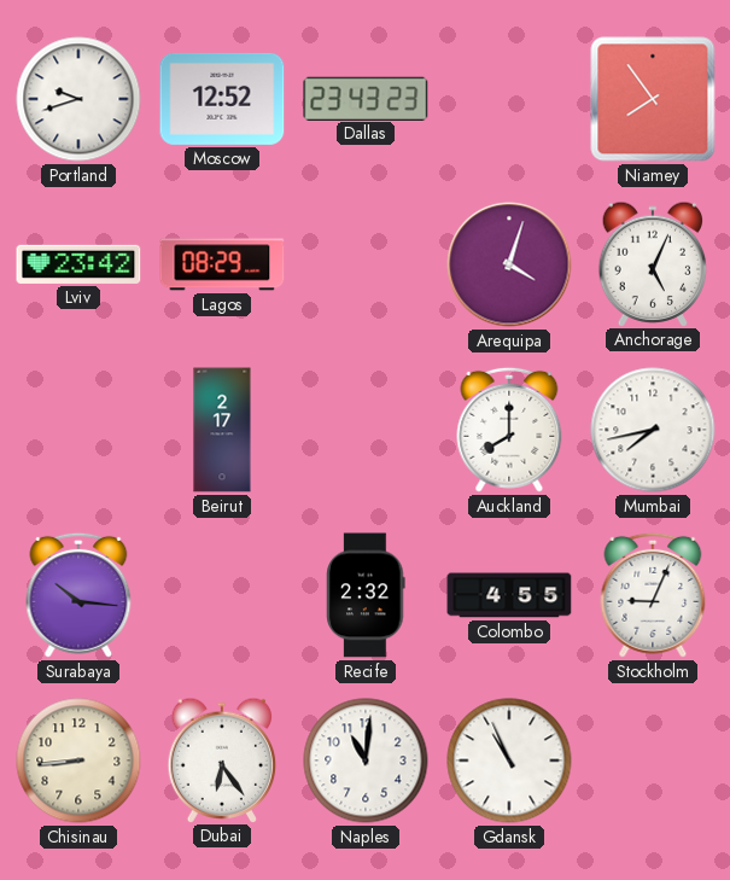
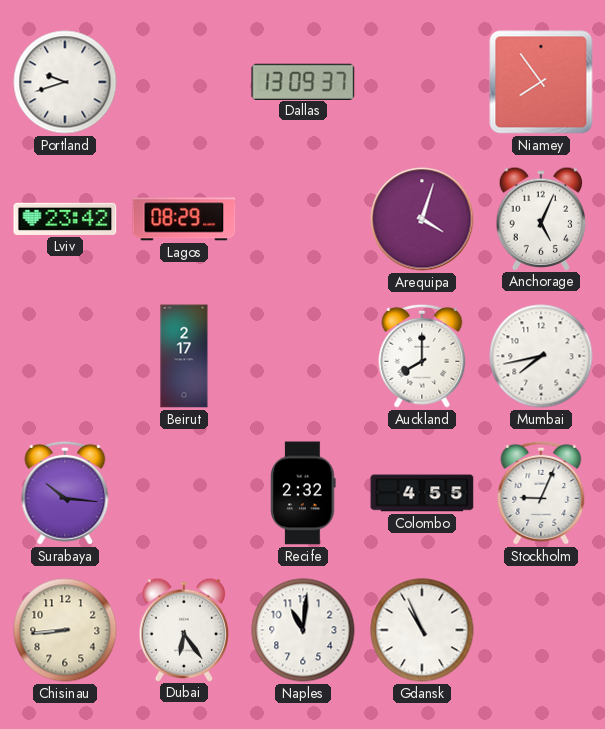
Moscow: 12:52 -> none
Dallas: 23:43 -> 13:09
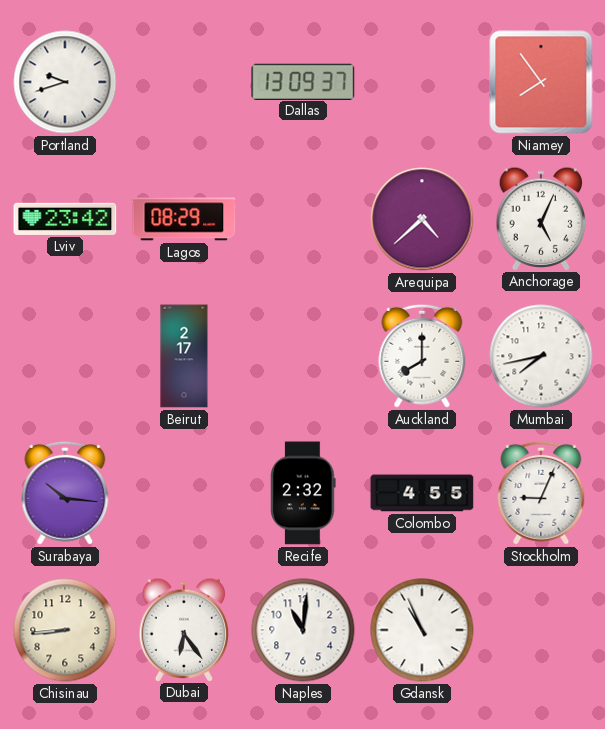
Arequipa: 4:03 -> 4:38
